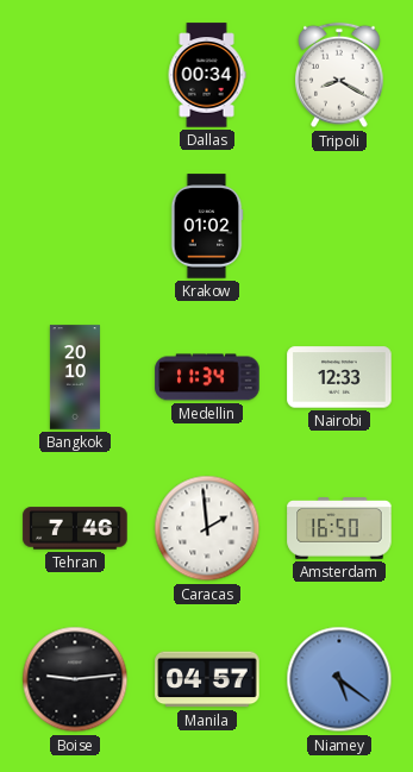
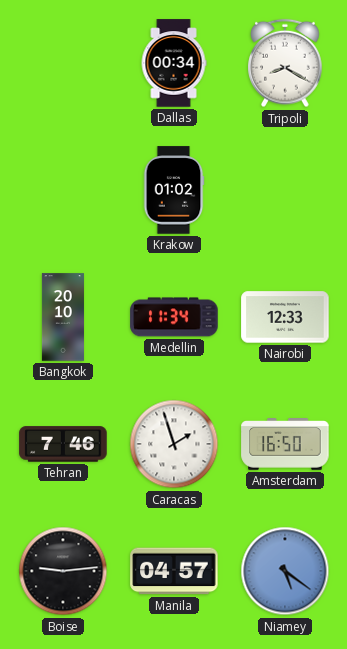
Caracas: 1:59 -> 1:57
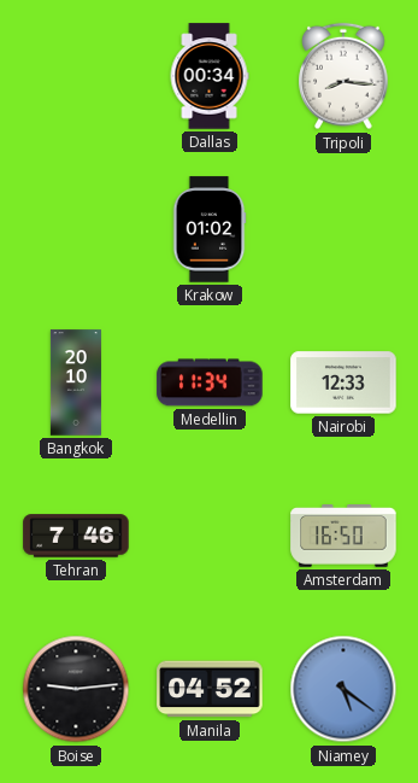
Tripoli: 8:20 -> 8:16
Caracas: 1:57 -> none
Manila: 04:57 -> 04:52
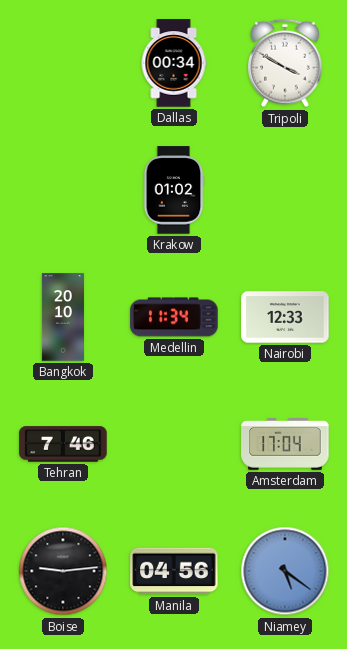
Tripoli: 8:16 -> 3:50
Amsterdam: 16:50 -> 17:04
Manila: 04:52 -> 04:56
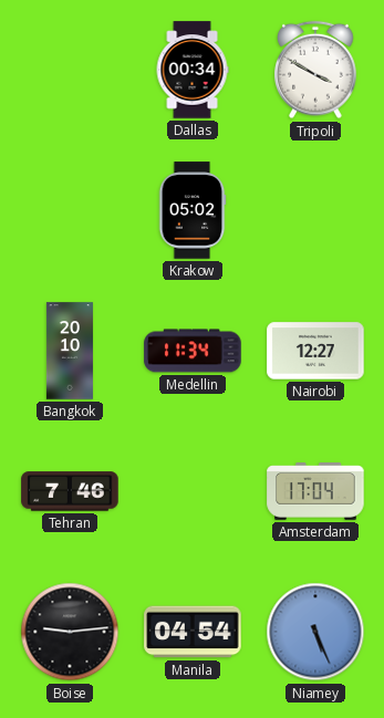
Krakow: 01:02 -> 05:02
Nairobi: 12:33 -> 12:27
Manila: 04:56 -> 04:54
Niamey: 5:21 -> 5:26
